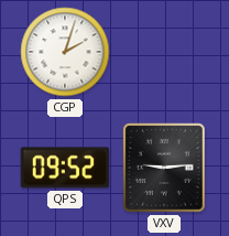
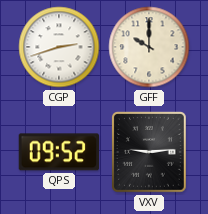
CGP: 2:03 -> 2:42
GFF: none -> 10:00
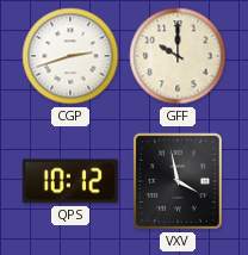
QPS: 09:52 -> 10:12
VXV: 9:14 -> 3:58
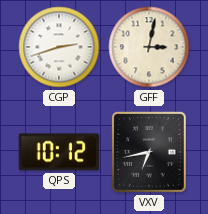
GFF: 10:00 -> 3:02
VXV: 3:58 -> 6:43
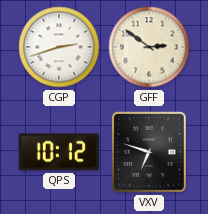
GFF: 3:02 -> 2:51
VXV: 6:43 -> 6:48
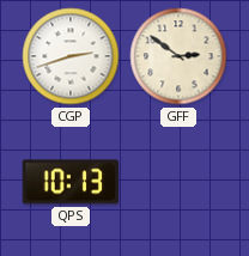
QPS: 10:12 -> 10:13
VXV: 6:48 -> none
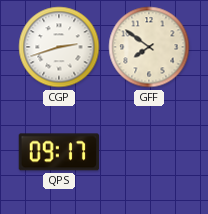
GFF: 2:51 -> 7:51
QPS: 10:13 -> 09:17
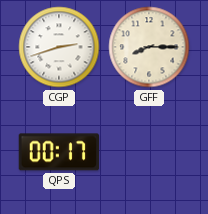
GFF: 7:51 -> 8:15
QPS: 09:17 -> 00:17
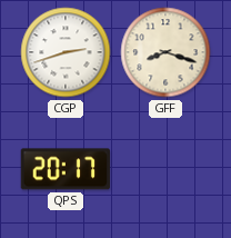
GFF: 8:15 -> 8:18
QPS: 00:17 -> 20:17
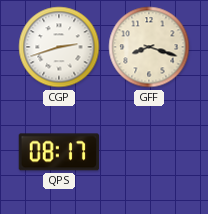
QPS: 20:17 -> 08:17
